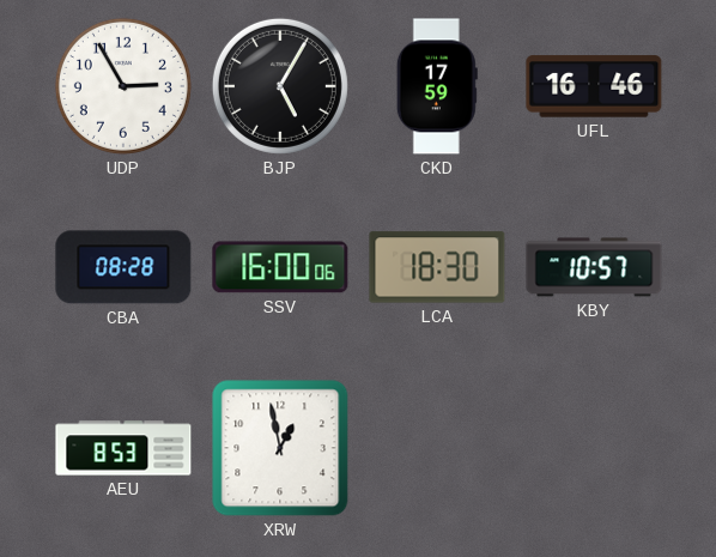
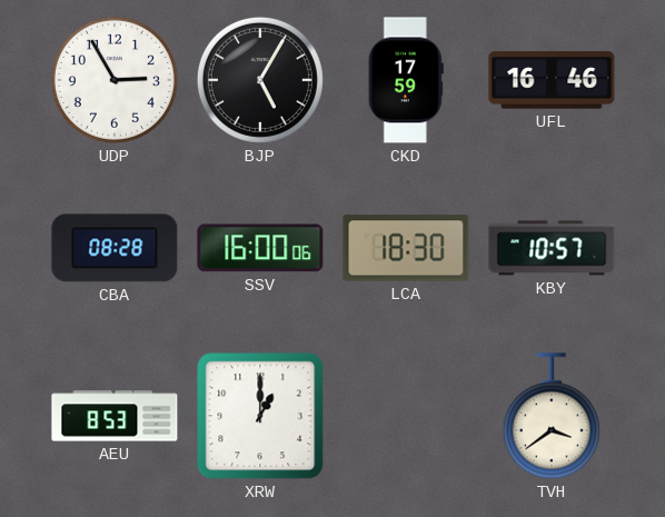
XRW: 12:58 -> 1:00
TVH: none -> 3:39
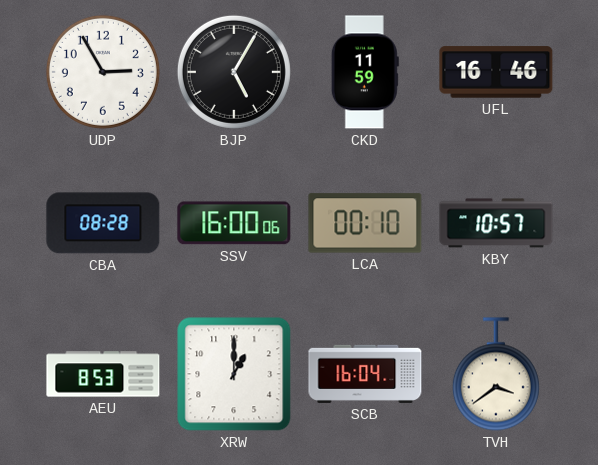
CKD: 17:59 -> 11:59
LCA: 18:30 -> 00:10
SCB: none -> 16:04
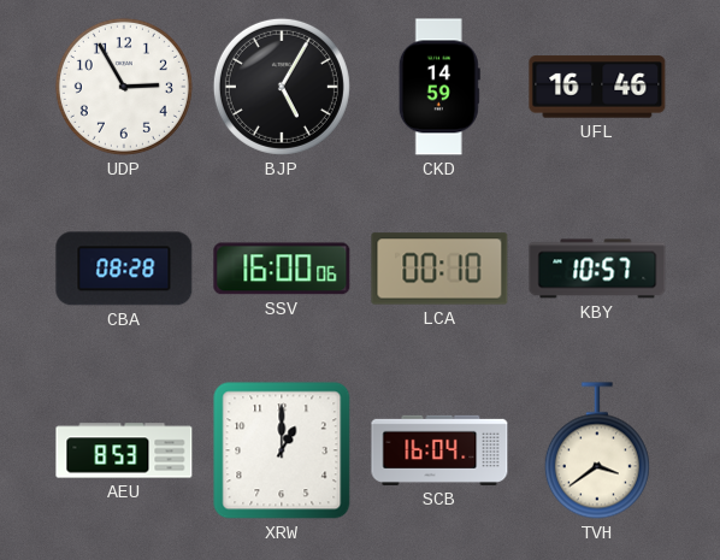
CKD: 11:59 -> 14:59
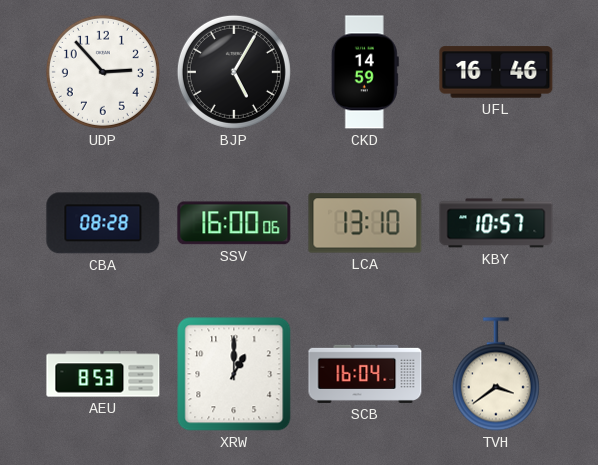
UDP: 2:55 -> 2:53
LCA: 00:10 -> 13:10
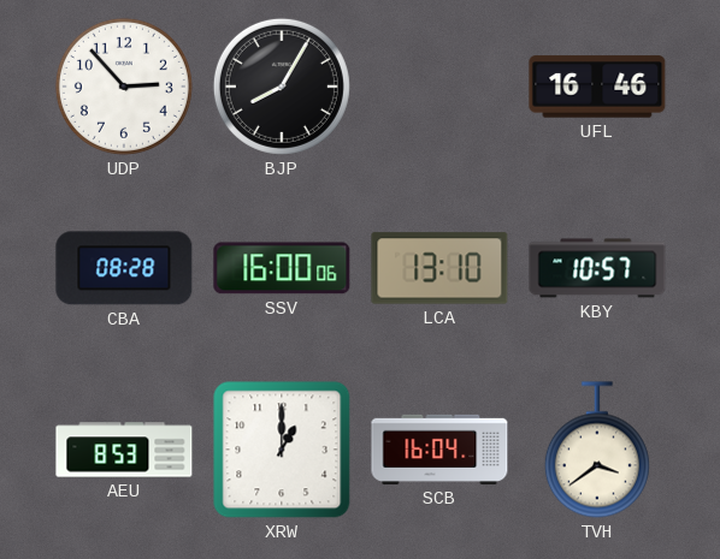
BJP: 5:05 -> 8:05
CKD: 14:59 -> none
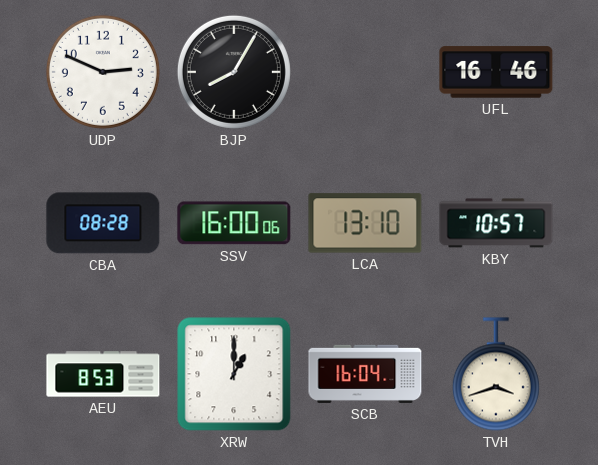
UDP: 2:53 -> 2:49
TVH: 3:39 -> 3:42
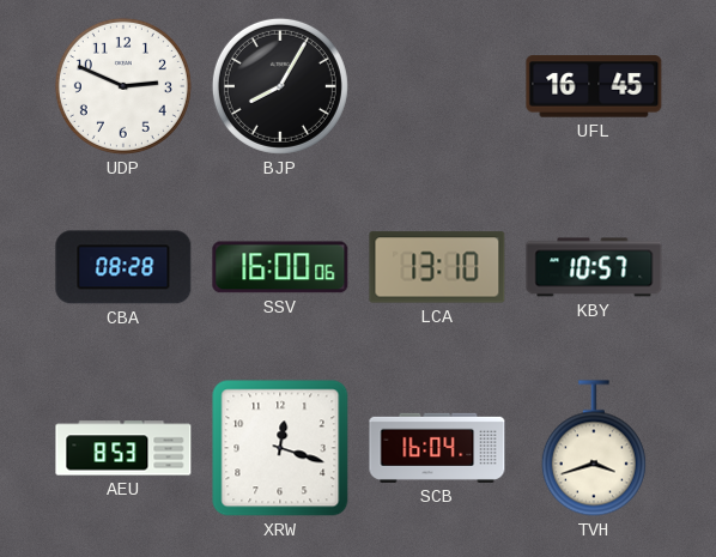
UFL: 16:46 -> 16:45
XRW: 1:00 -> 12:18
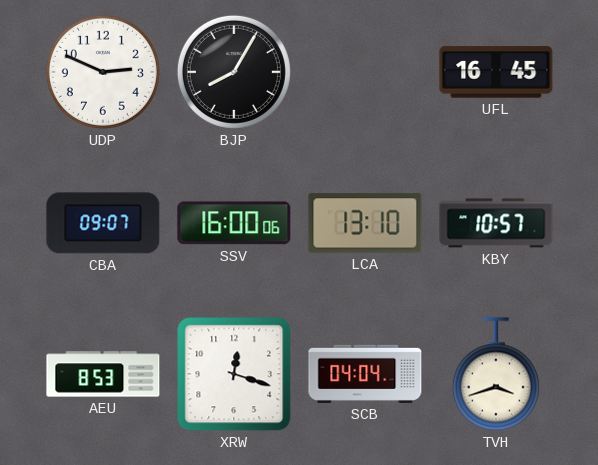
CBA: 08:28 -> 09:07
SCB: 16:04 -> 04:04
